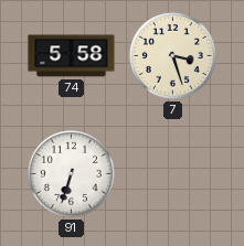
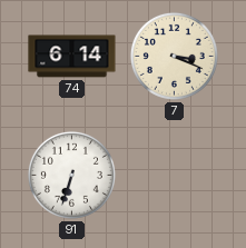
74: 5:58 -> 6:14
7: 3:27 -> 3:19
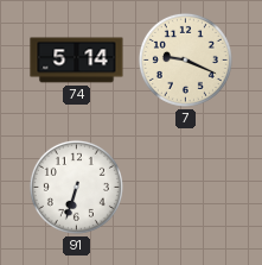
74: 6:14 -> 5:14
7: 3:19 -> 9:19
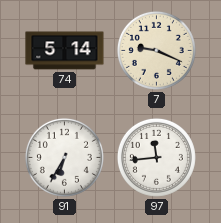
91: 6:33 -> 6:35
97: none -> 11:44
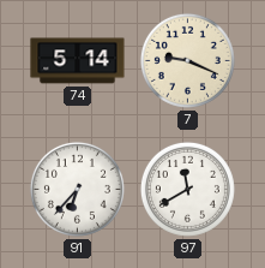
91: 6:35 -> 6:37
97: 11:44 -> 11:40
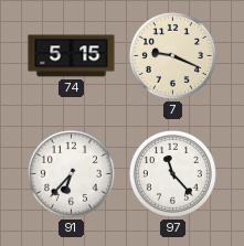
74: 5:14 -> 5:15
97: 11:40 -> 11:23
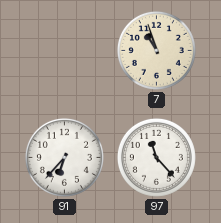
74: 5:15 -> none
7: 9:19 -> 10:57
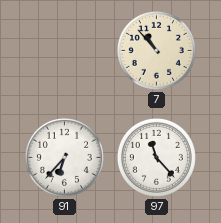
7: 10:57 -> 10:53
